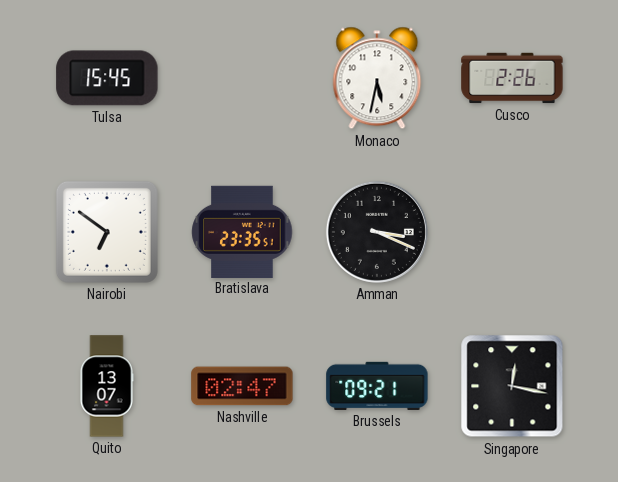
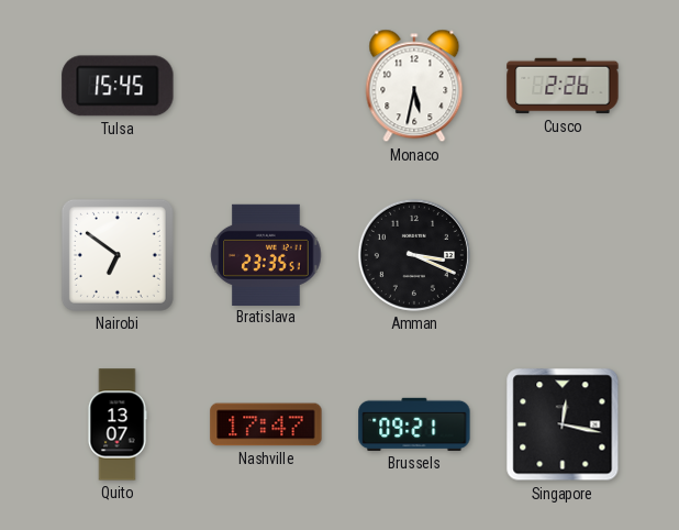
Nashville: 02:47 -> 17:47
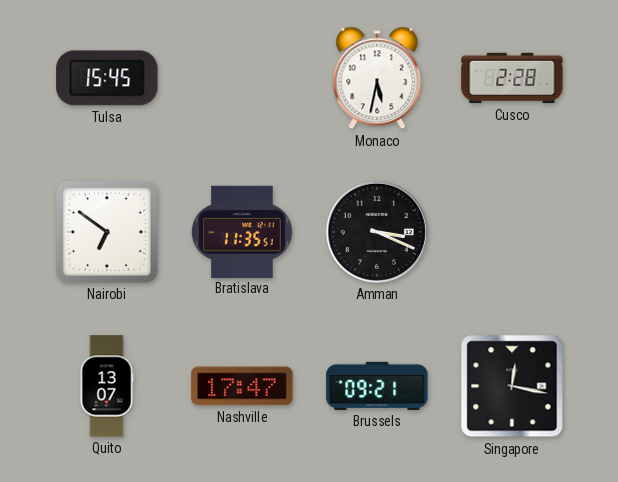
Cusco: 2:26 -> 2:28
Bratislava: 23:35 -> 11:35
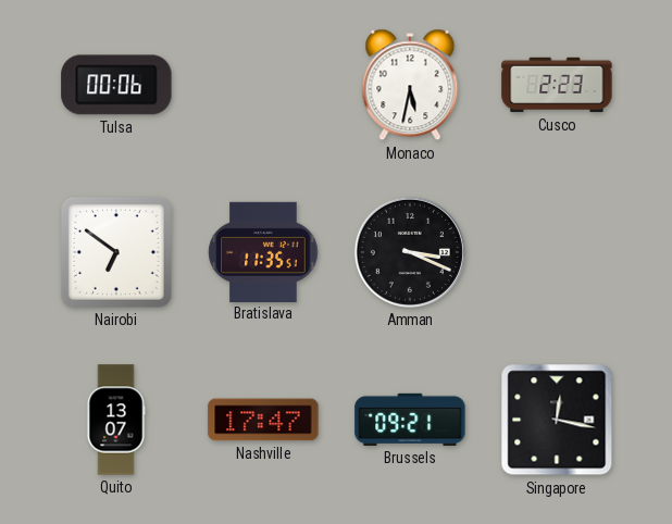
Tulsa: 15:45 -> 00:06
Cusco: 2:28 -> 2:23
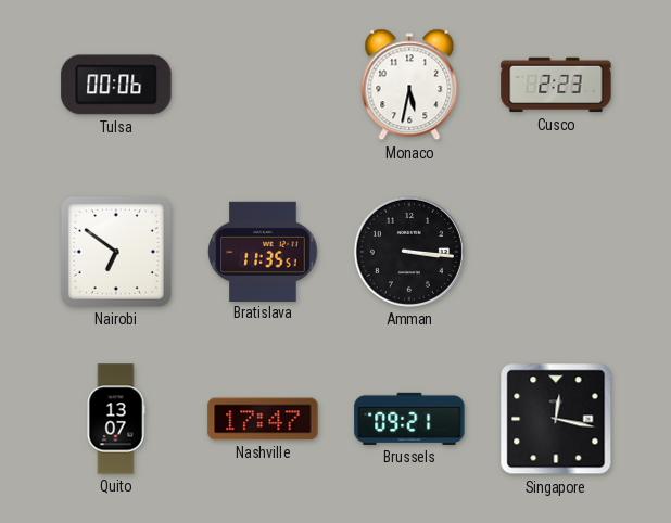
Amman: 3:19 -> 3:16
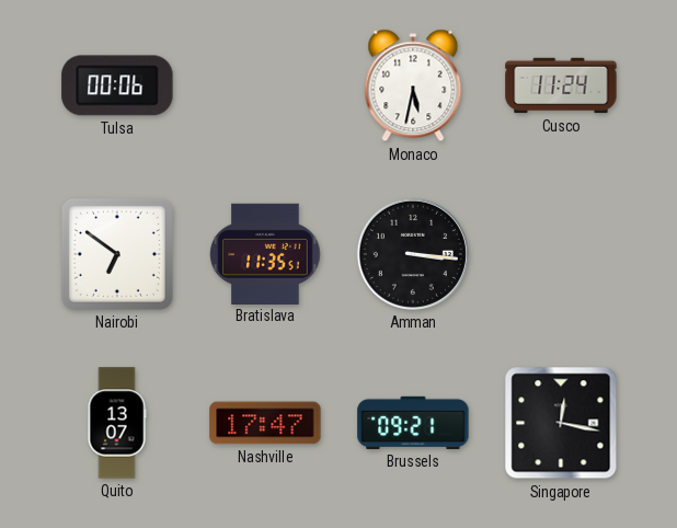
Cusco: 2:23 -> 11:24
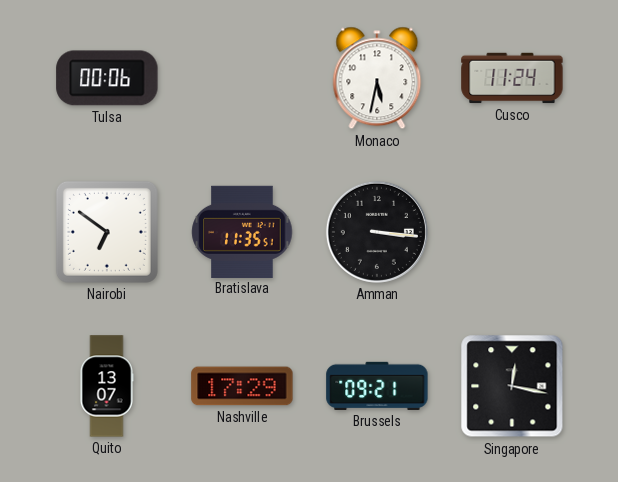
Nashville: 17:47 -> 17:29
